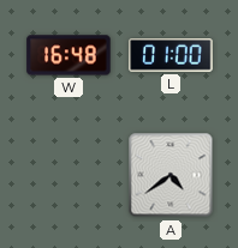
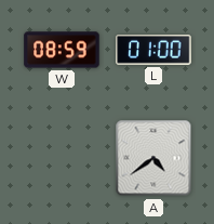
W: 16:48 -> 08:59
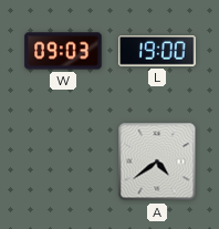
W: 08:59 -> 09:03
L: 01:00 -> 19:00
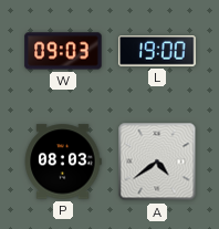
P: none -> 08:03
